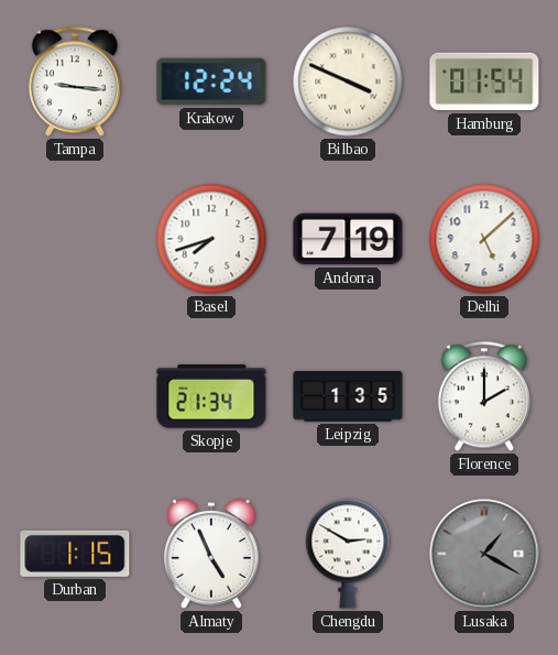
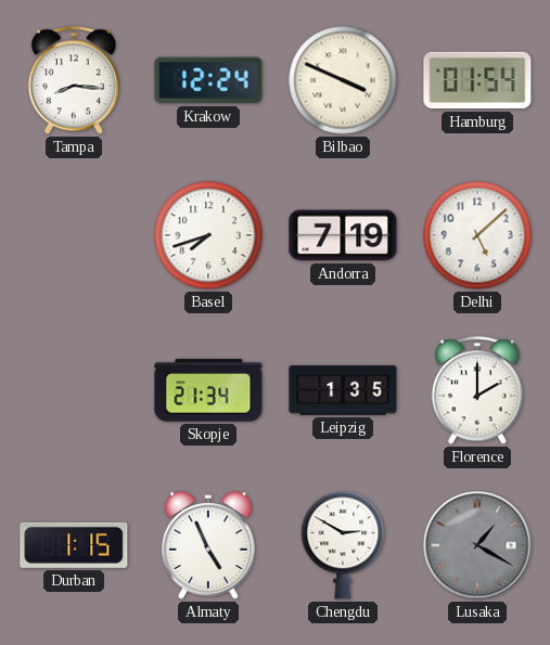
Tampa: 9:16 -> 8:16
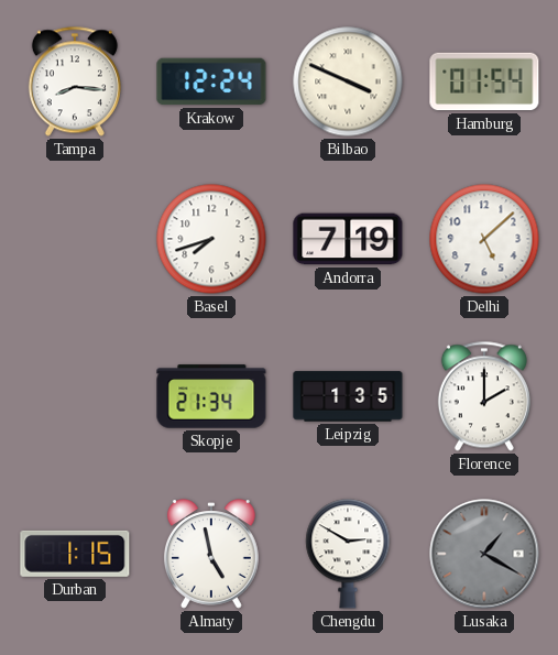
Almaty: 4:56 -> 4:58
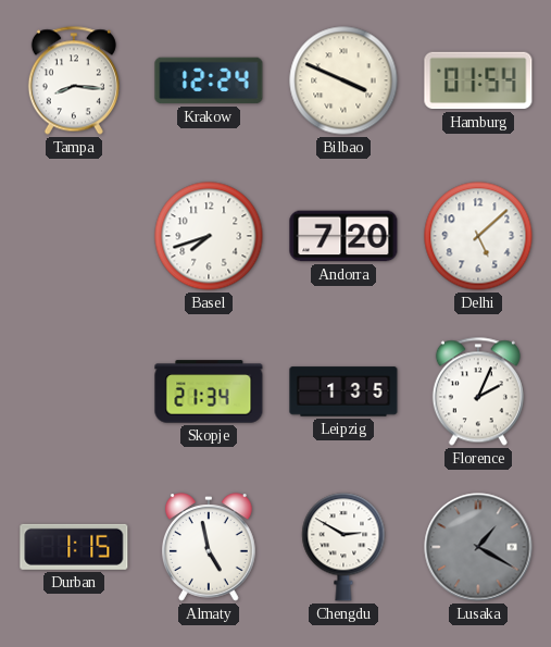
Andorra: 7:19 -> 7:20
Florence: 2:00 -> 2:04
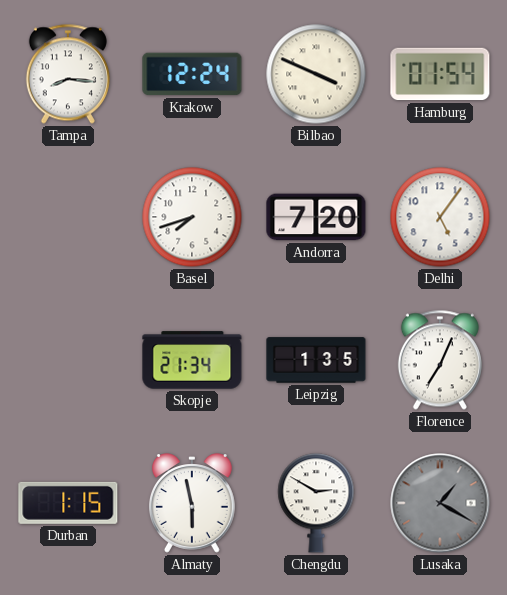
Delhi: 5:08 -> 5:06
Florence: 2:04 -> 7:04
Almaty: 4:58 -> 5:58
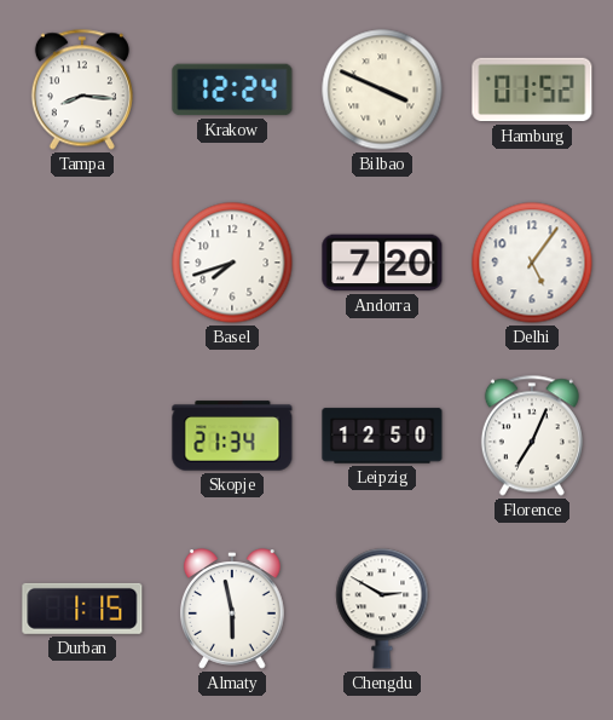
Hamburg: 01:54 -> 01:52
Leipzig: 1:35 -> 12:50
Lusaka: 1:20 -> none
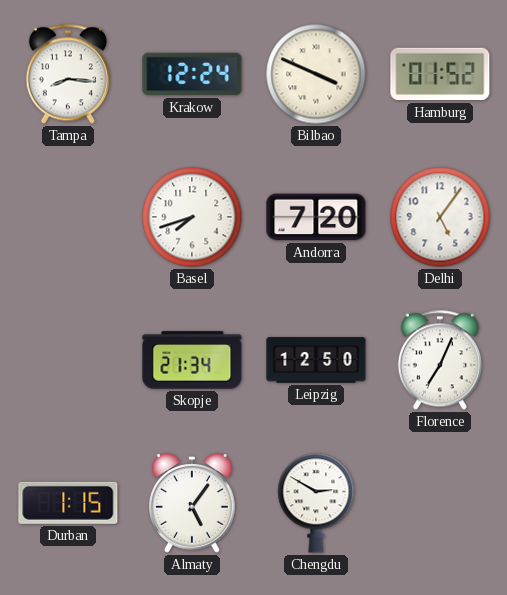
Almaty: 5:58 -> 5:06
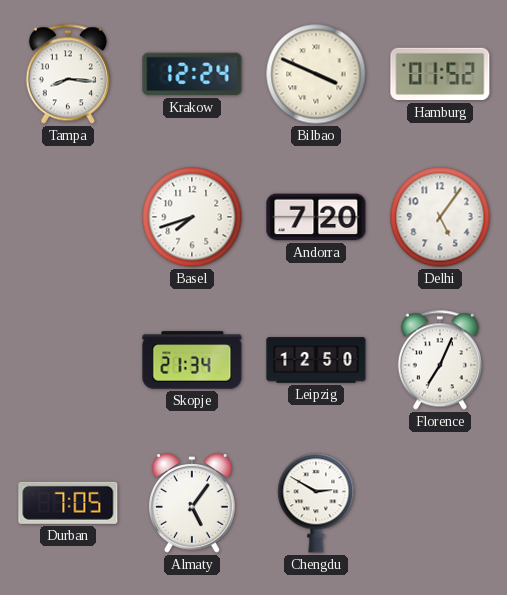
Durban: 1:15 -> 7:05
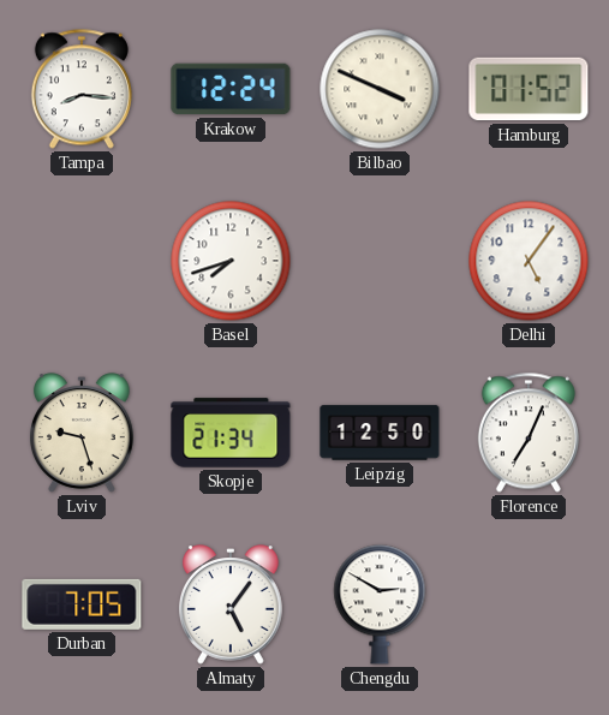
Andorra: 7:20 -> none
Lviv: none -> 9:27
